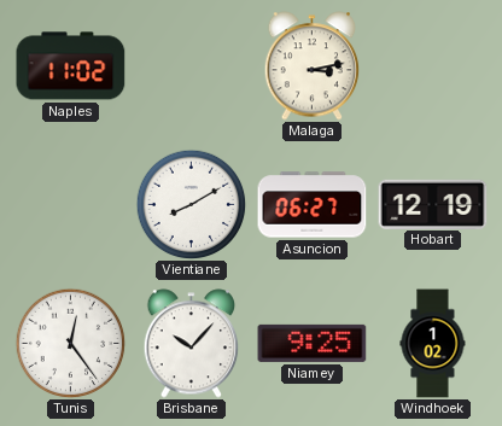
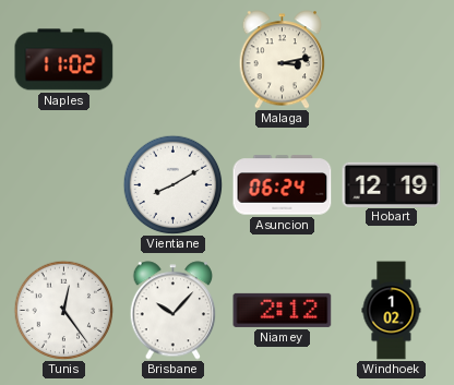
Asuncion: 06:27 -> 06:24
Niamey: 9:25 -> 2:12
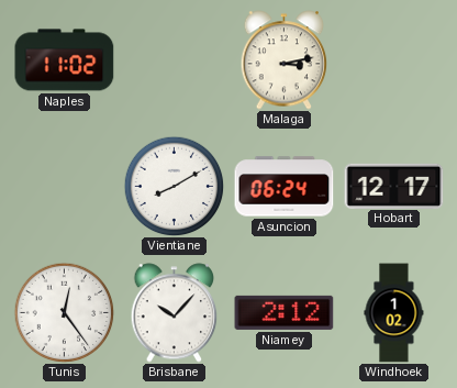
Hobart: 12:19 -> 12:17
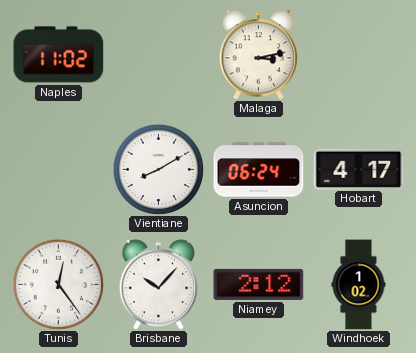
Hobart: 12:17 -> 4:17
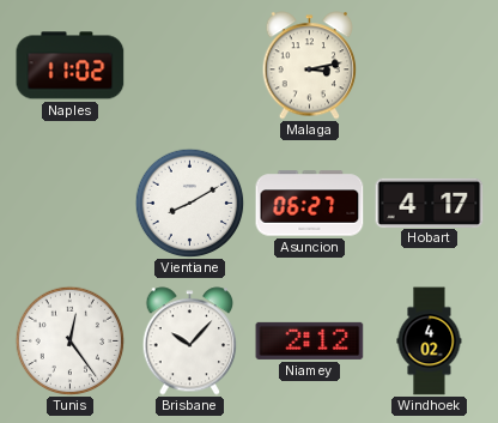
Asuncion: 06:24 -> 06:27
Windhoek: 1:02 -> 4:02
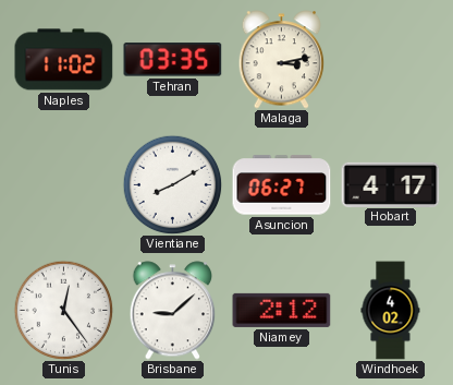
Tehran: none -> 03:35
Brisbane: 10:07 -> 9:08
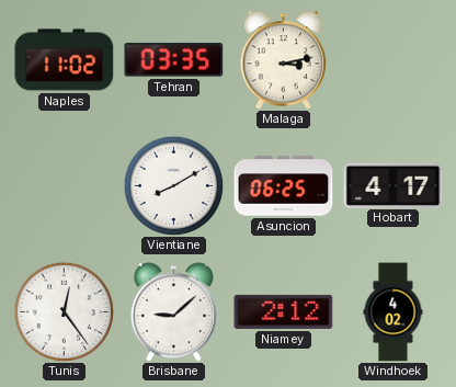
Asuncion: 06:27 -> 06:25
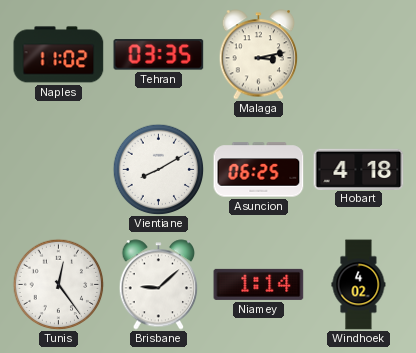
Hobart: 4:17 -> 4:18
Niamey: 2:12 -> 1:14
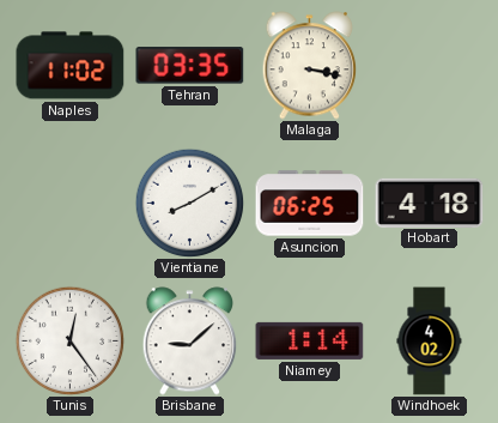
Malaga: 3:13 -> 3:17
